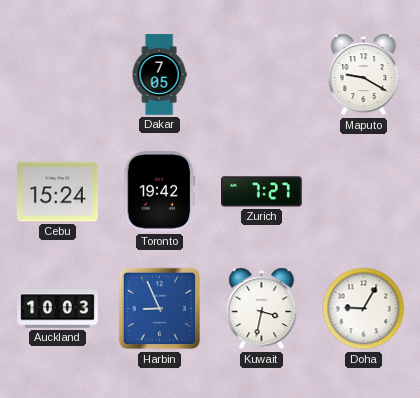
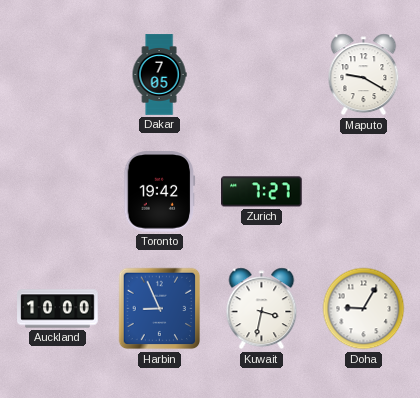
Cebu: 15:24 -> none
Auckland: 10:03 -> 10:00
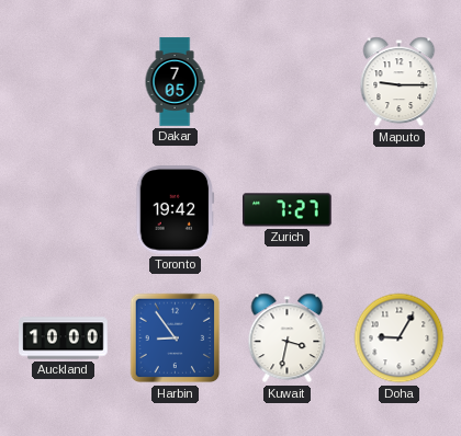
Maputo: 9:20 -> 9:15
Harbin: 8:56 -> 8:54
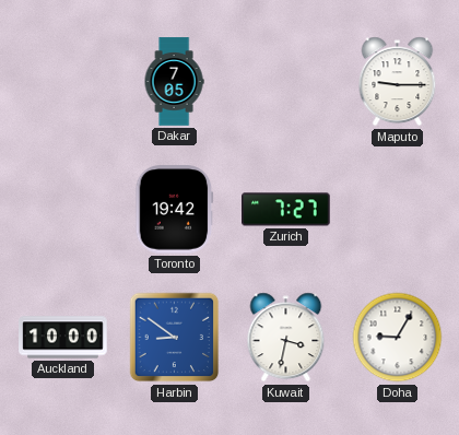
Harbin: 8:54 -> 8:51
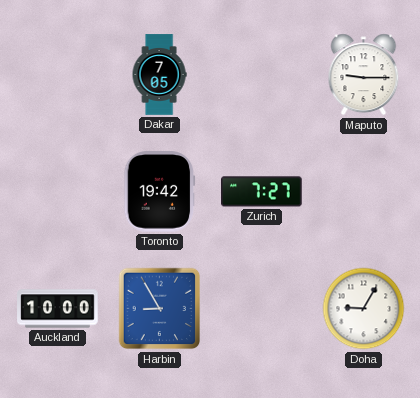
Harbin: 8:51 -> 8:55
Kuwait: 3:32 -> none
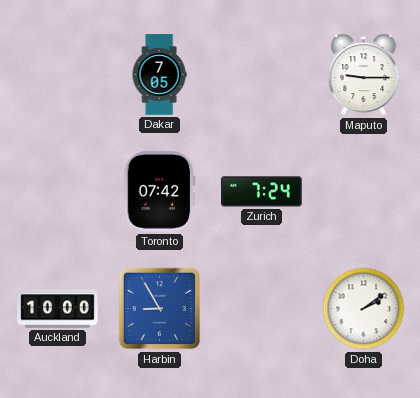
Toronto: 19:42 -> 07:42
Zurich: 7:27 -> 7:24
Doha: 9:05 -> 2:09
